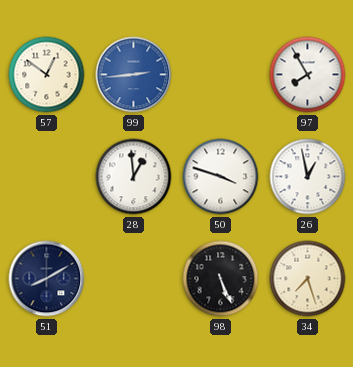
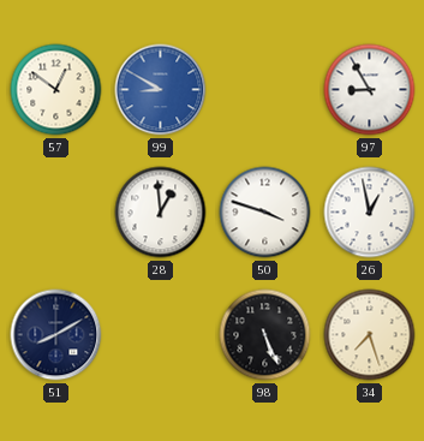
99: 2:44 -> 8:50
97: 7:55 -> 8:55
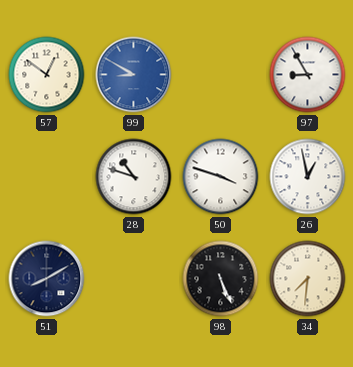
28: 12:59 -> 10:48
34: 7:27 -> 7:31
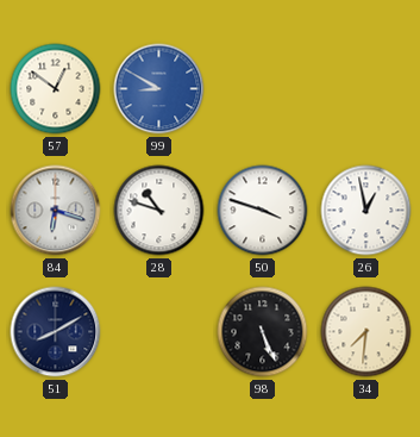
97: 8:55 -> none
84: none -> 6:18
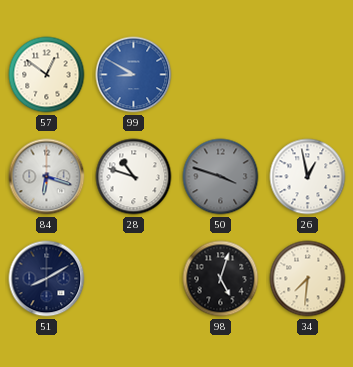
50 dial: white -> grey
98: 5:26 -> 5:03
